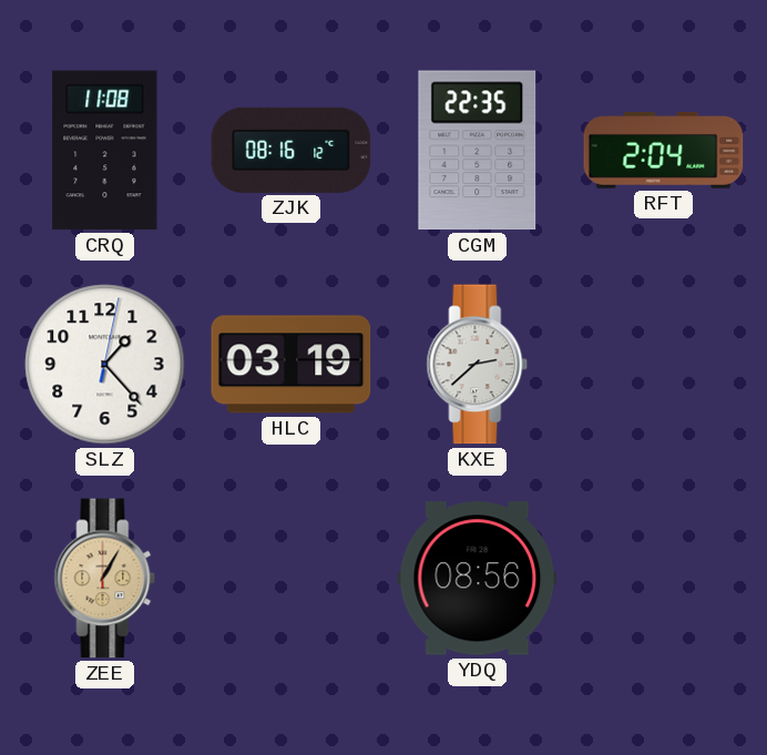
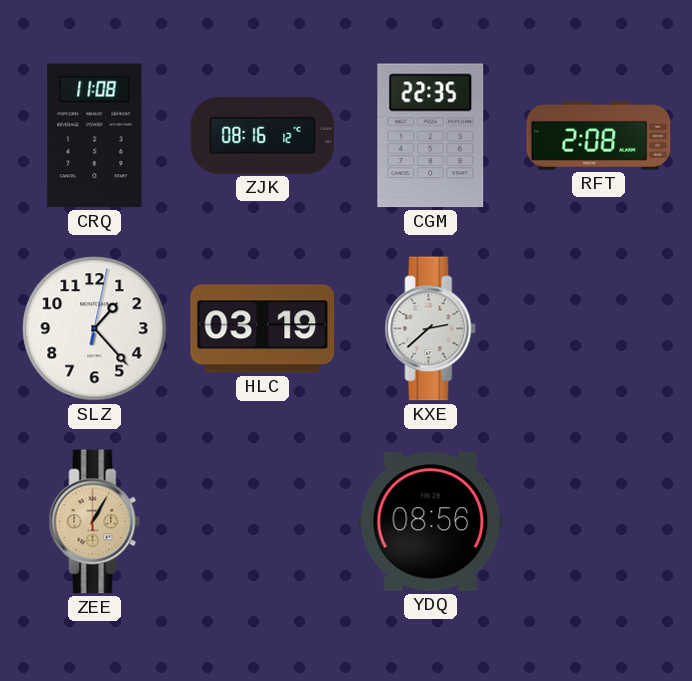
RFT: 2:04 -> 2:08
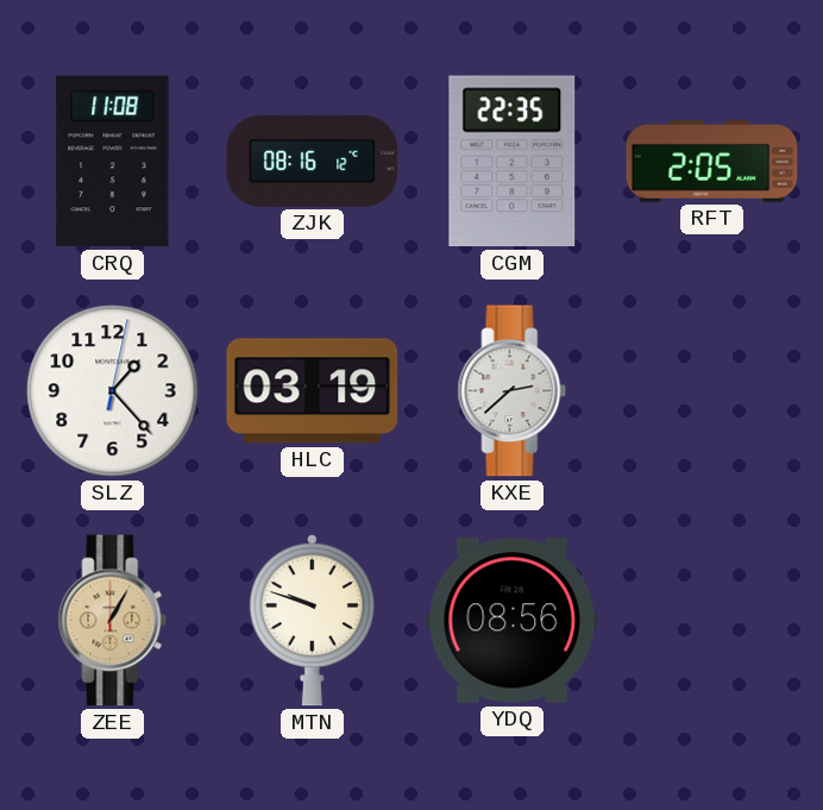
RFT: 2:08 -> 2:05
MTN: none -> 9:48
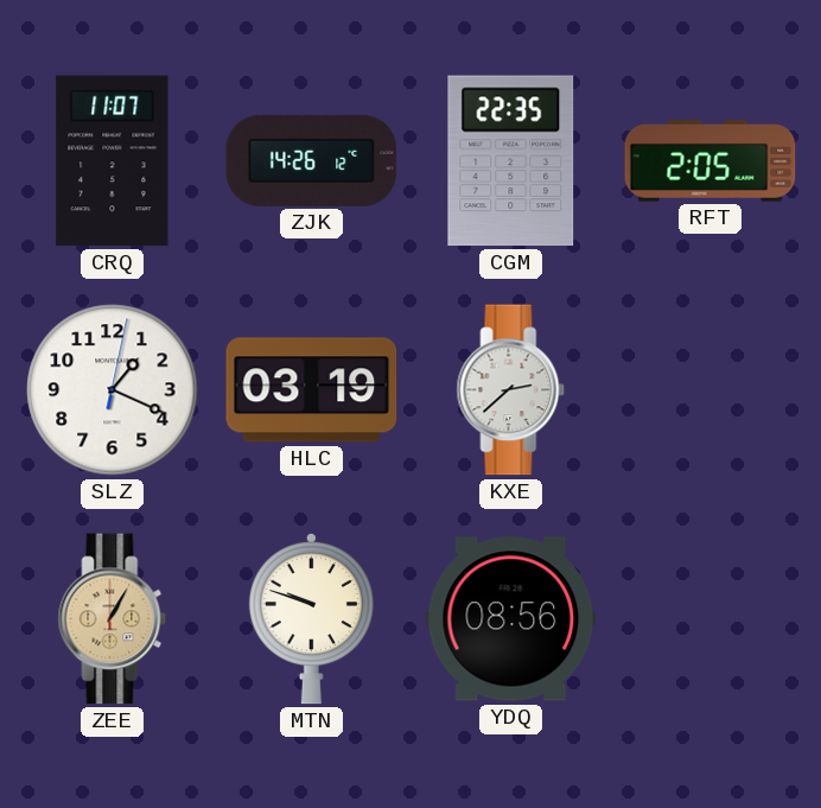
CRQ: 11:08 -> 11:07
ZJK: 08:16 -> 14:26
SLZ: 1:23 -> 1:19
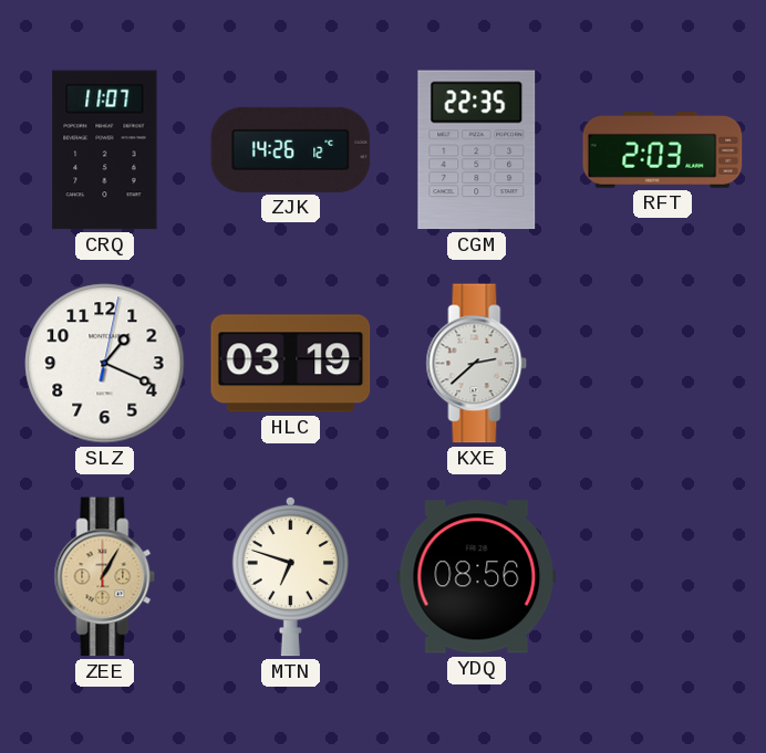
RFT: 2:05 -> 2:03
MTN: 9:48 -> 6:48
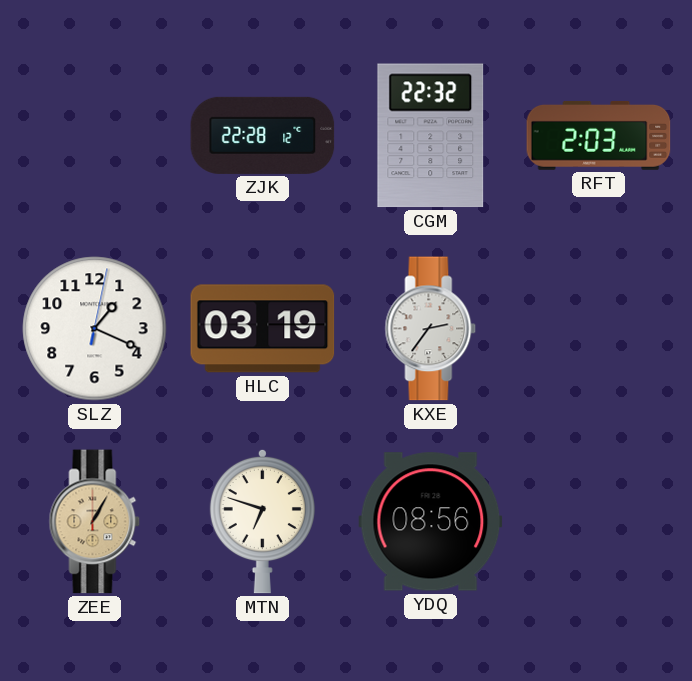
CRQ: 11:07 -> none
ZJK: 14:26 -> 22:28
CGM: 22:35 -> 22:32
KXE: 2:38 -> 2:36
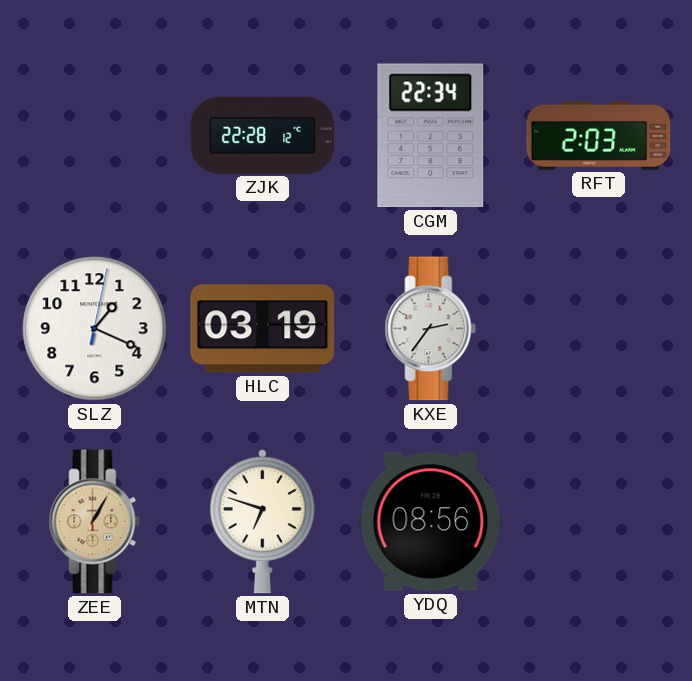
CGM: 22:32 -> 22:34
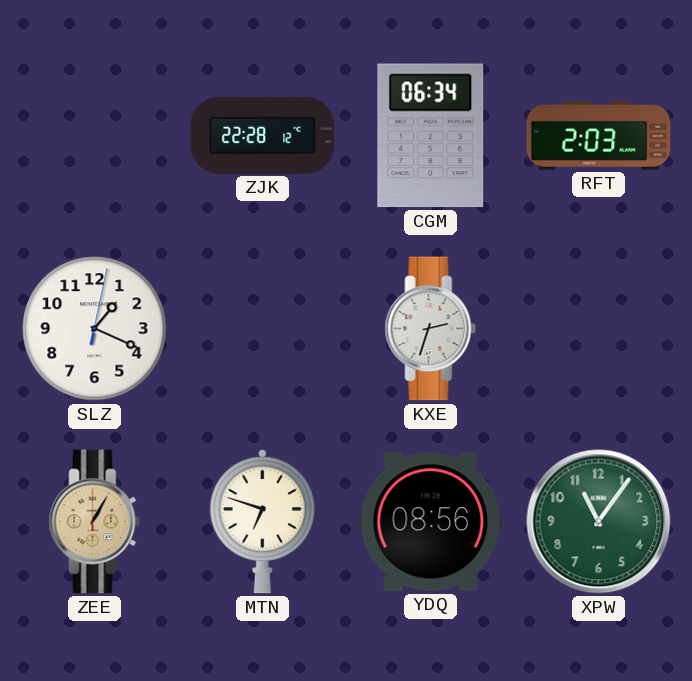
CGM: 22:34 -> 06:34
HLC: 03:19 -> none
KXE: 2:36 -> 2:33
XPW: none -> 11:06
